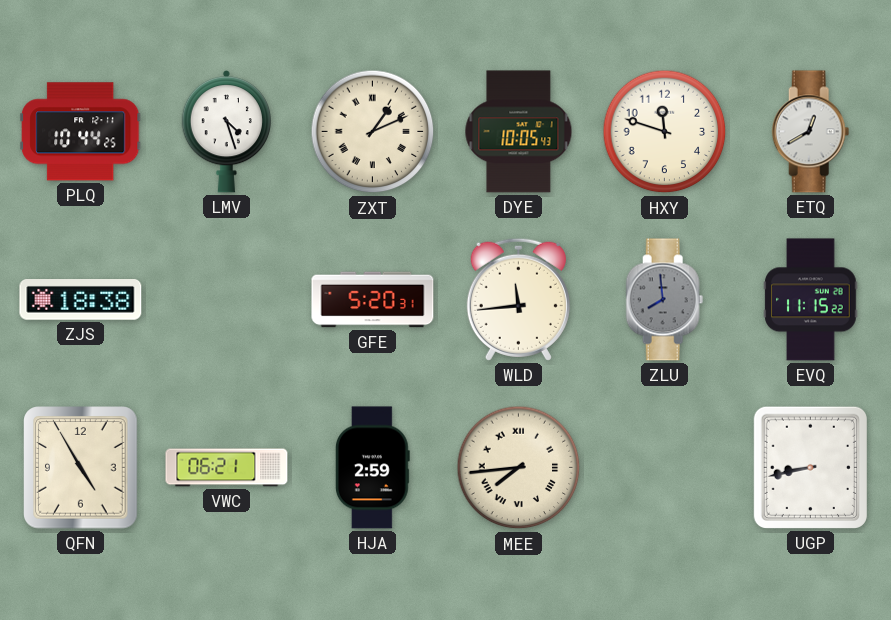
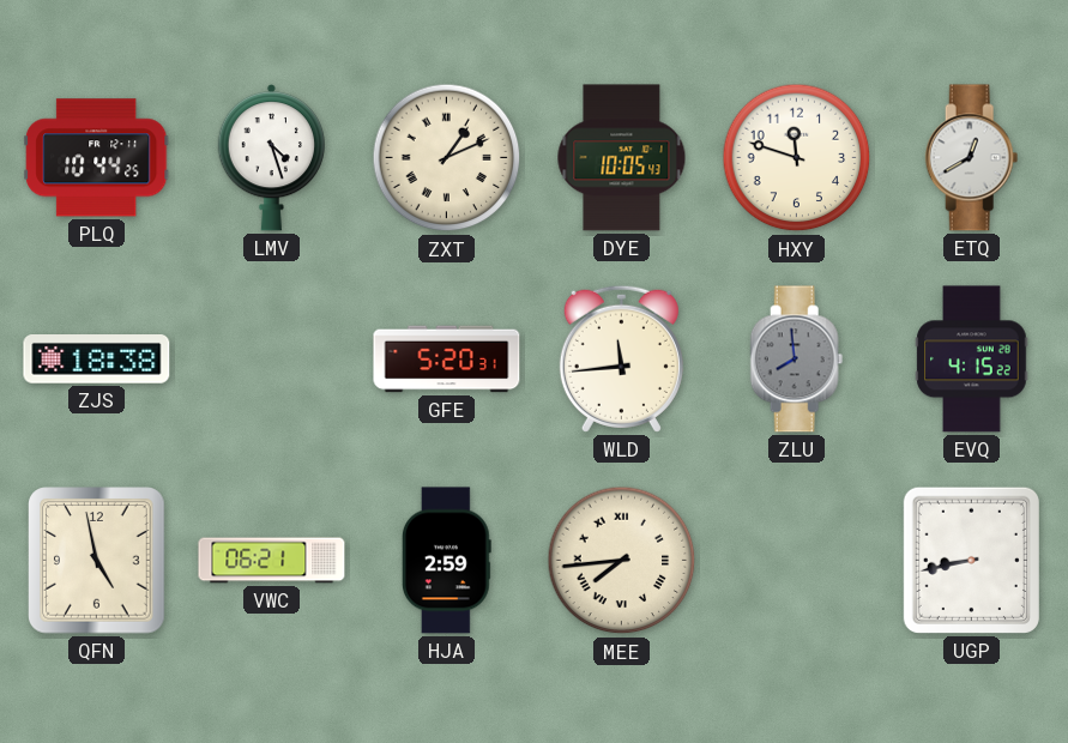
EVQ: 11:15 -> 4:15
QFN: 4:55 -> 4:58
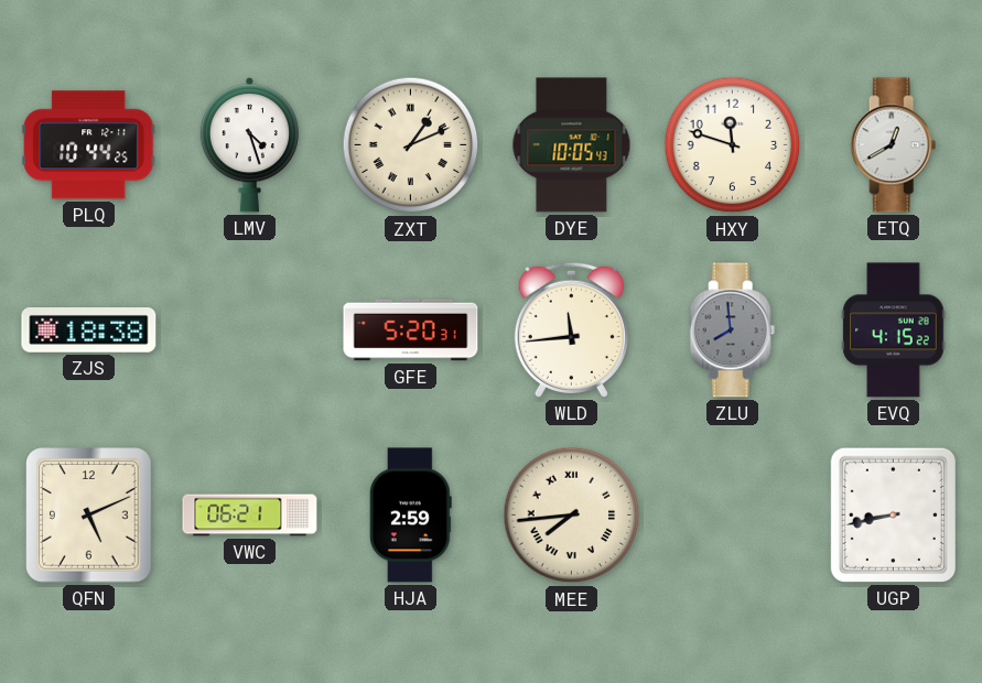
QFN: 4:58 -> 5:11
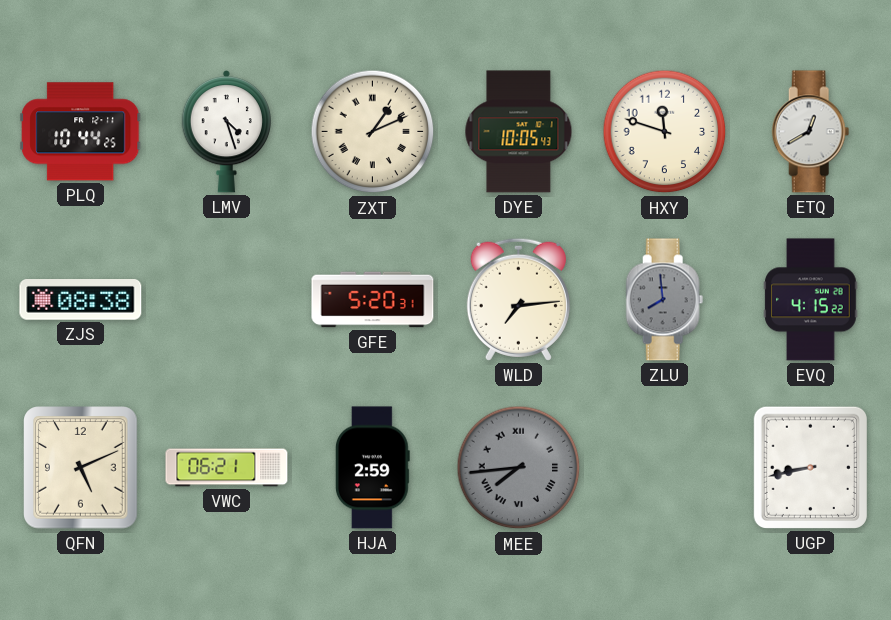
ZJS: 18:38 -> 08:38
WLD: 11:44 -> 7:14
MEE dial: cream -> grey
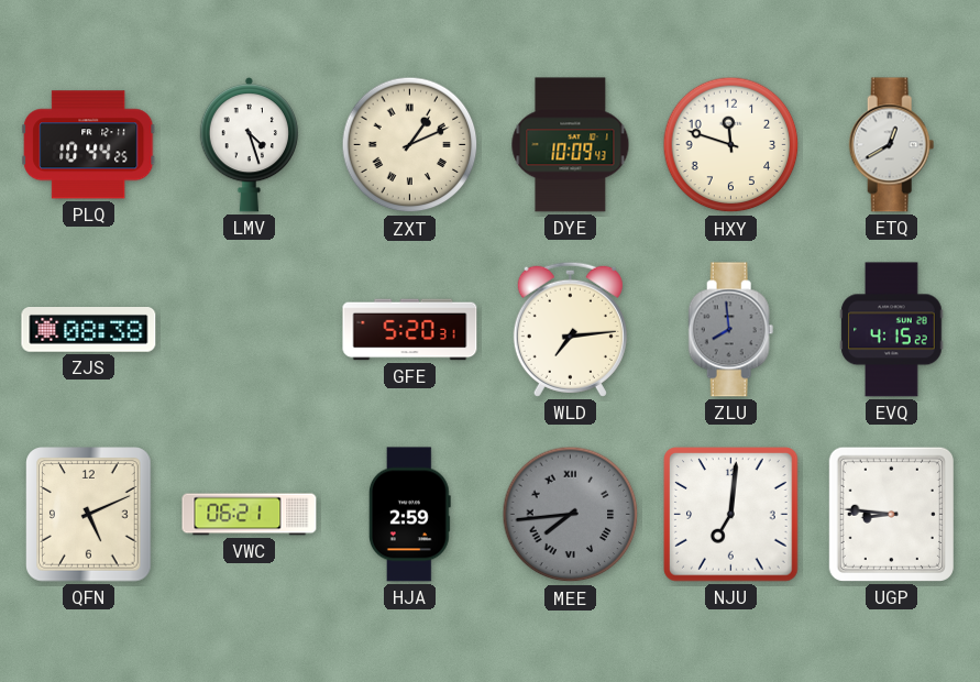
DYE: 10:05 -> 10:09
NJU: none -> 7:01
UGP: 8:43 -> 8:46
